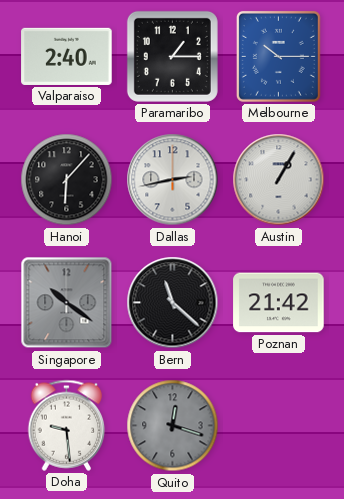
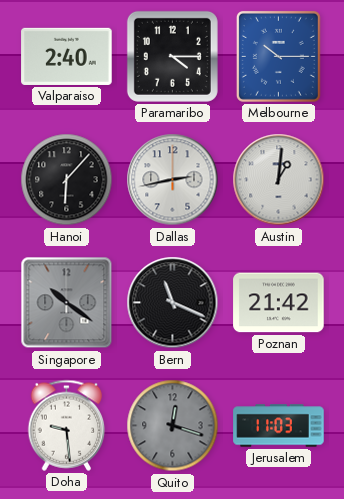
Paramaribo: 1:15 -> 4:15
Austin: 1:05 -> 1:01
Bern: 11:22 -> 11:19
Jerusalem: none -> 11:03
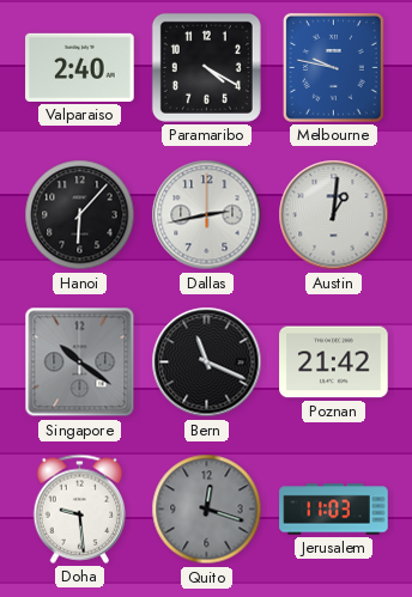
Paramaribo: 4:15 -> 4:20
Melbourne: 10:15 -> 9:47
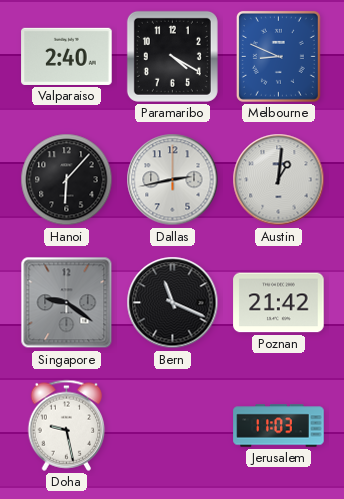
Melbourne: 9:47 -> 8:49
Singapore: 10:21 -> 9:21
Doha: 9:29 -> 9:28
Quito: 12:18 -> none
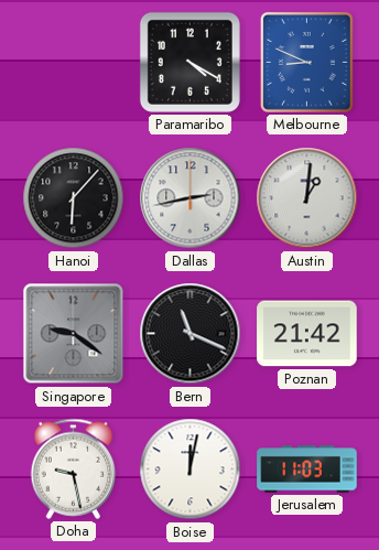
Valparaiso: 2:40 -> none
Boise: none -> 12:02
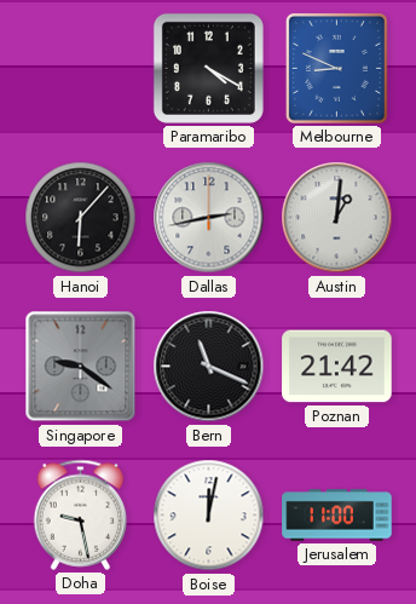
Jerusalem: 11:03 -> 11:00
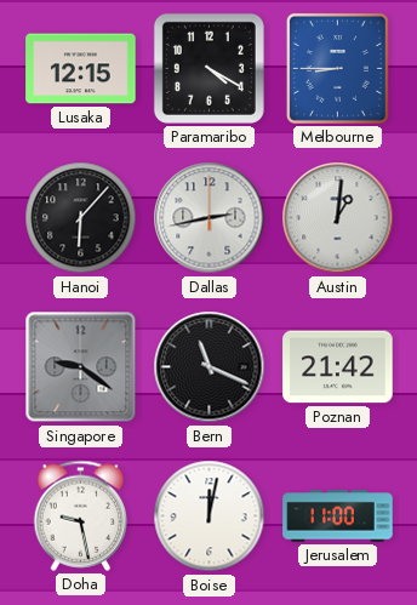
Lusaka: none -> 12:15
Melbourne: 8:49 -> 8:45
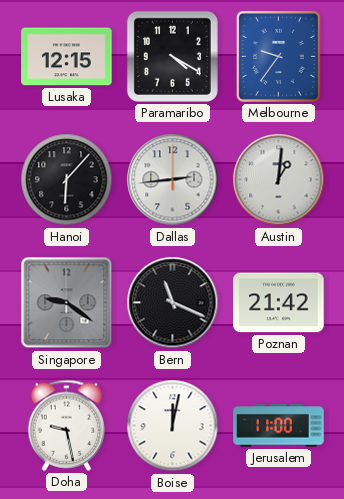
Melbourne: 8:45 -> 9:36
Dallas: 2:43 -> 2:44
